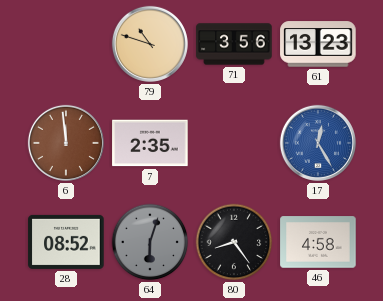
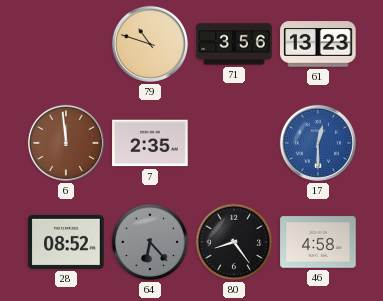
17: 12:25 -> 12:30
64: 6:03 -> 6:23
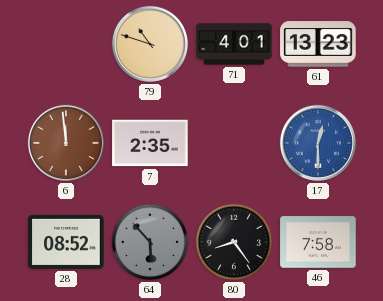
71: 3:56 -> 4:01
64: 6:23 -> 5:53
46: 4:58 -> 7:58
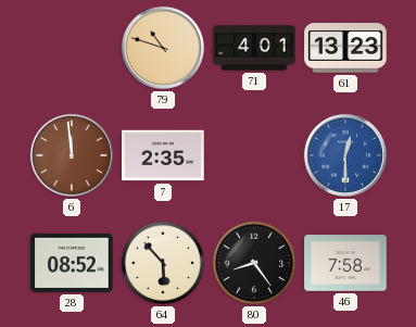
64 dial: grey -> cream
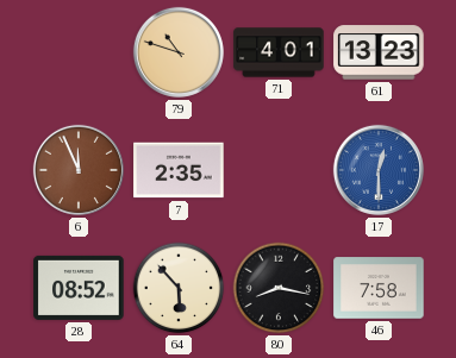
6: 11:59 -> 11:56
80: 8:24 -> 8:17
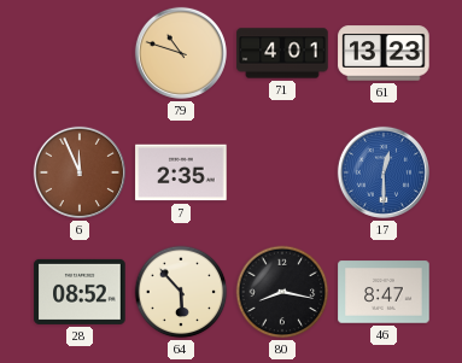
46: 7:58 -> 8:47
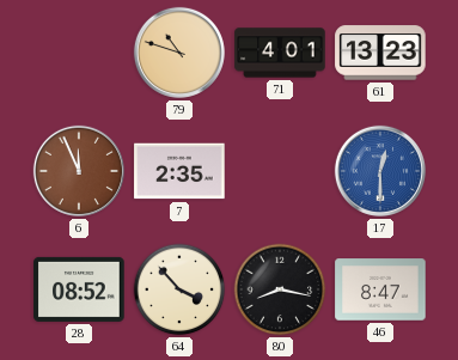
64: 5:53 -> 3:53
